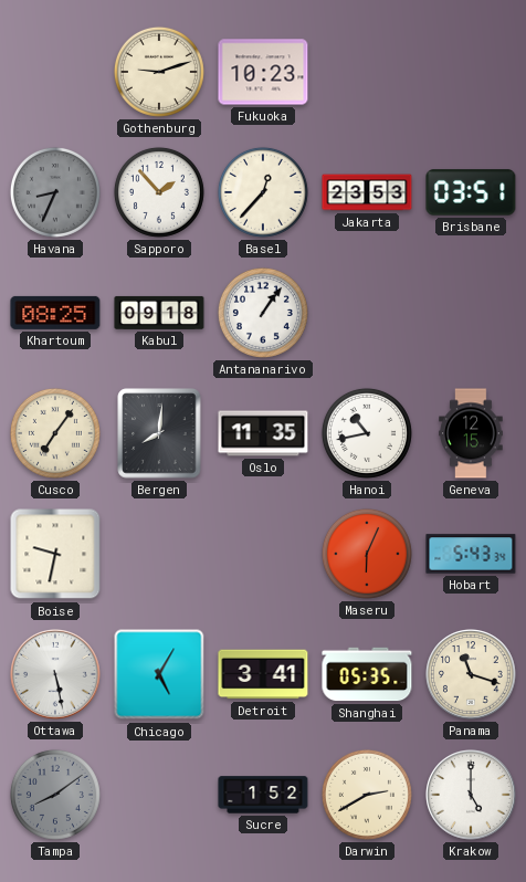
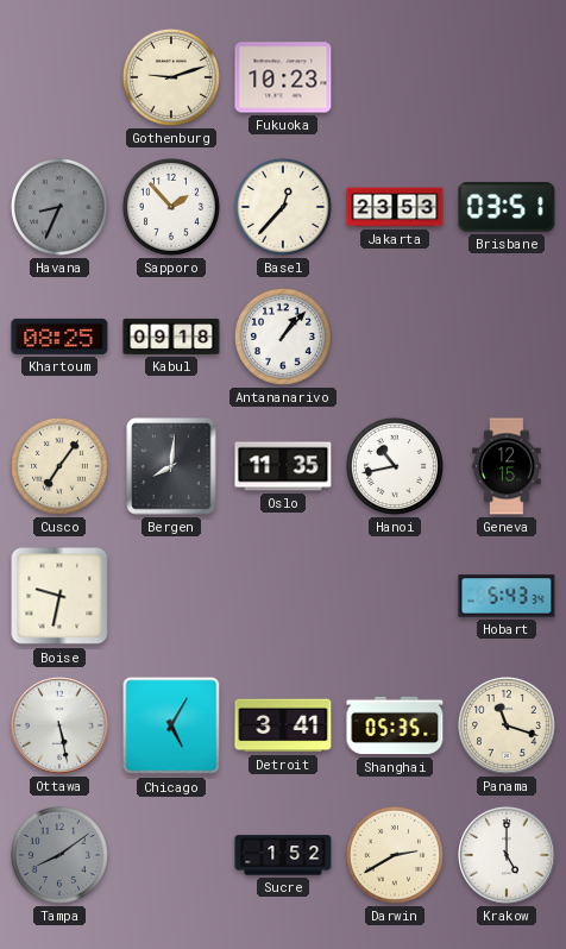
Antananarivo: 1:06 -> 1:07
Maseru: 6:04 -> none
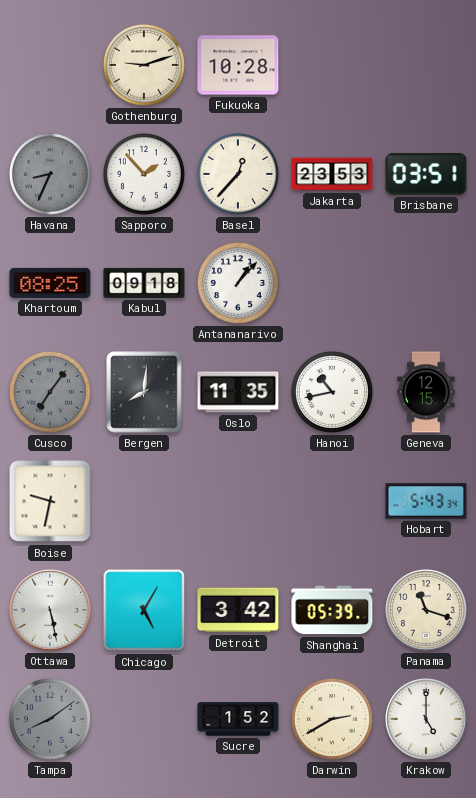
Fukuoka: 10:23 -> 10:28
Cusco dial: cream -> grey
Detroit: 3:41 -> 3:42
Shanghai: 05:35 -> 05:39
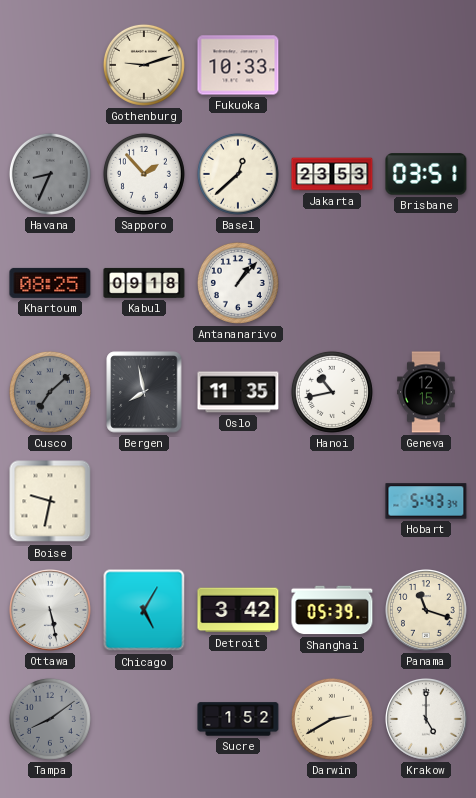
Fukuoka: 10:28 -> 10:33
Basel: 12:37 -> 12:38
Cusco: 7:06 -> 7:08
Bergen: 8:01 -> 7:58
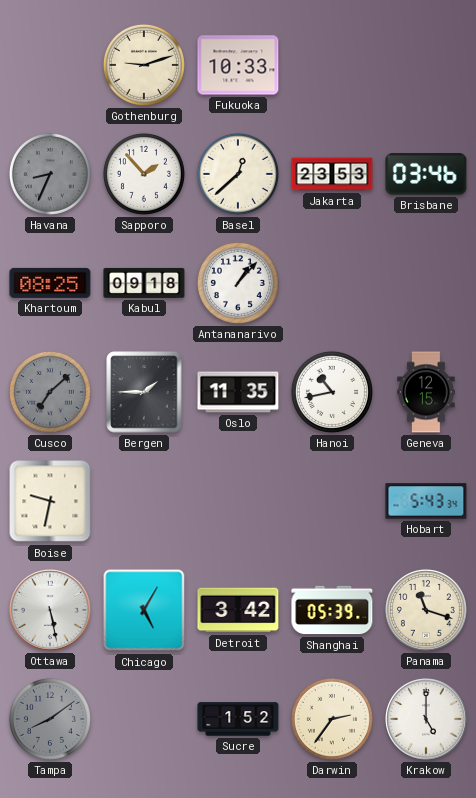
Brisbane: 03:51 -> 03:46
Bergen: 7:58 -> 1:45
Darwin: 2:40 -> 2:36
